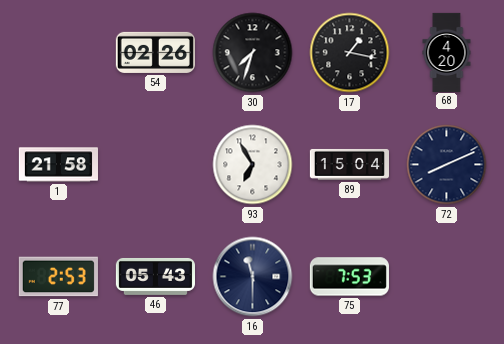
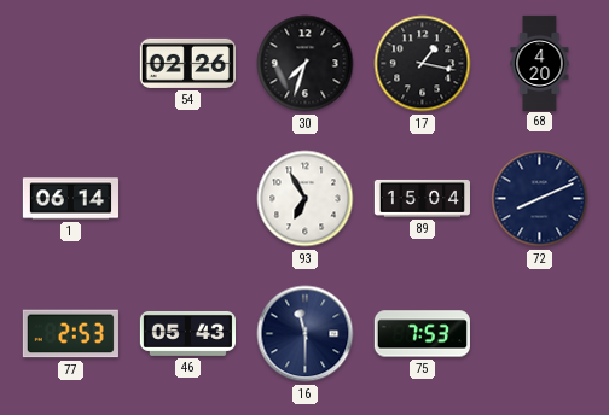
1: 21:58 -> 06:14
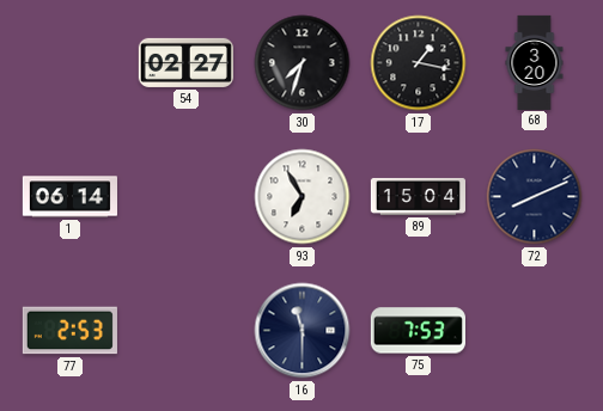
54: 02:26 -> 02:27
68: 4:20 -> 3:20
46: 05:43 -> none
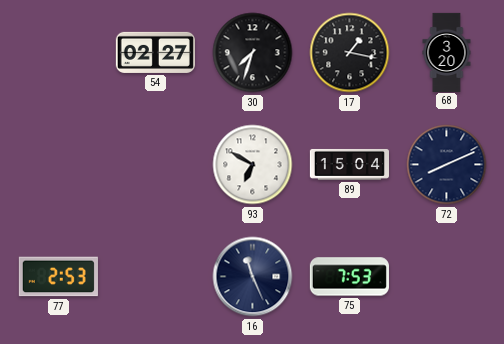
1: 06:14 -> none
93: 6:55 -> 6:50
16: 11:30 -> 11:26
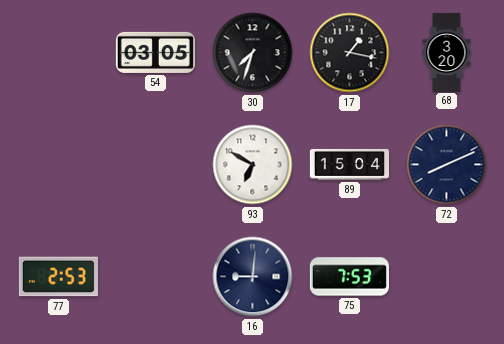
54: 02:27 -> 03:05
16: 11:26 -> 9:01
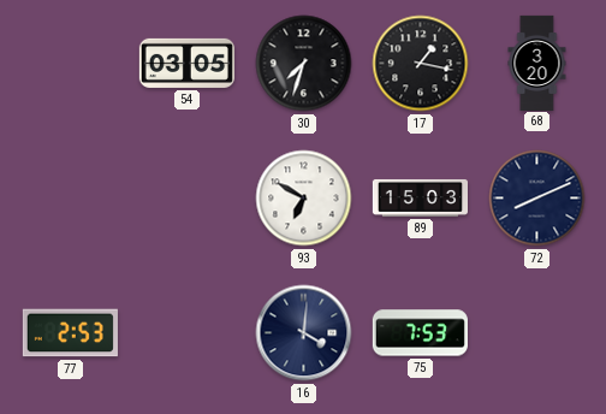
89: 15:04 -> 15:03
16: 9:01 -> 4:01
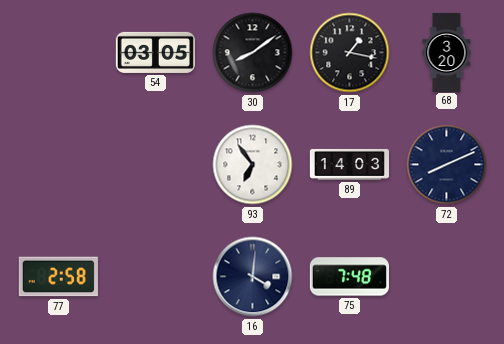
30: 7:33 -> 8:09
93: 6:50 -> 6:54
89: 15:03 -> 14:03
77: 2:53 -> 2:58
75: 7:53 -> 7:48
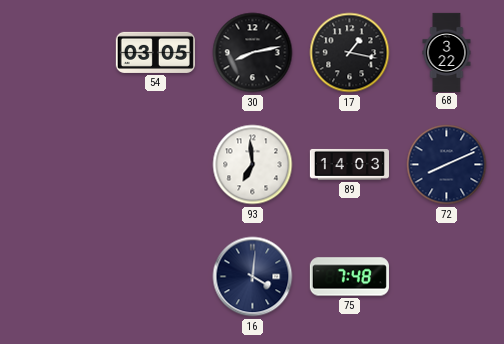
30: 8:09 -> 8:13
68: 3:20 -> 3:22
93: 6:54 -> 6:59
77: 2:58 -> none
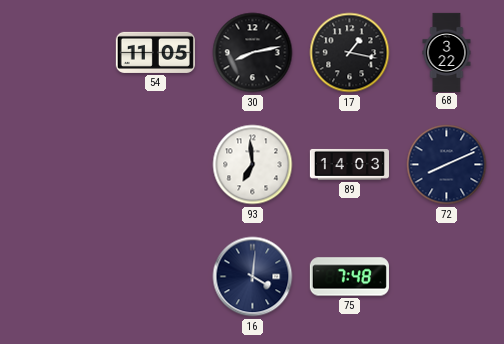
54: 03:05 -> 11:05
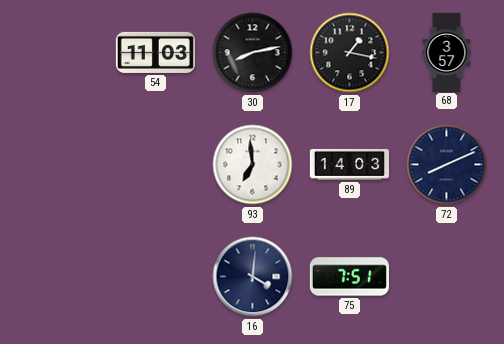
54: 11:05 -> 11:03
68: 3:22 -> 3:57
75: 7:48 -> 7:51
